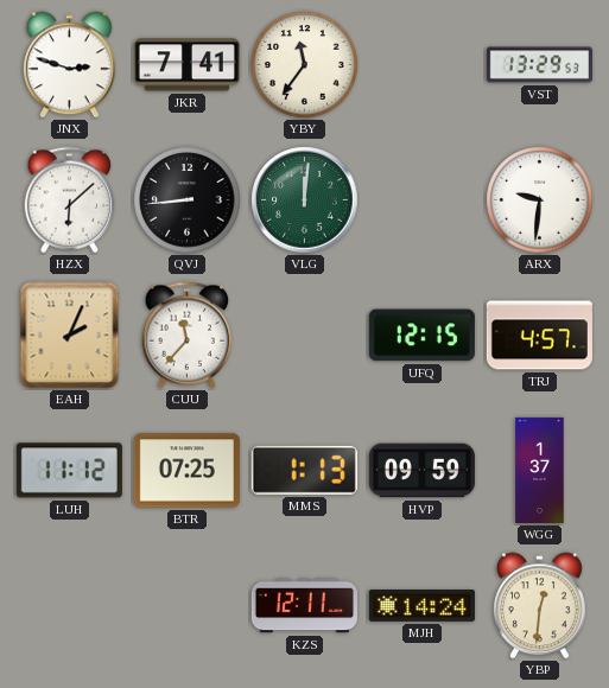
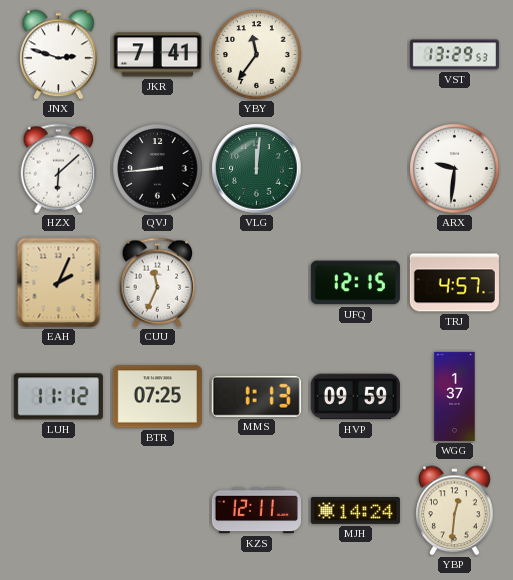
CUU: 11:37 -> 11:34
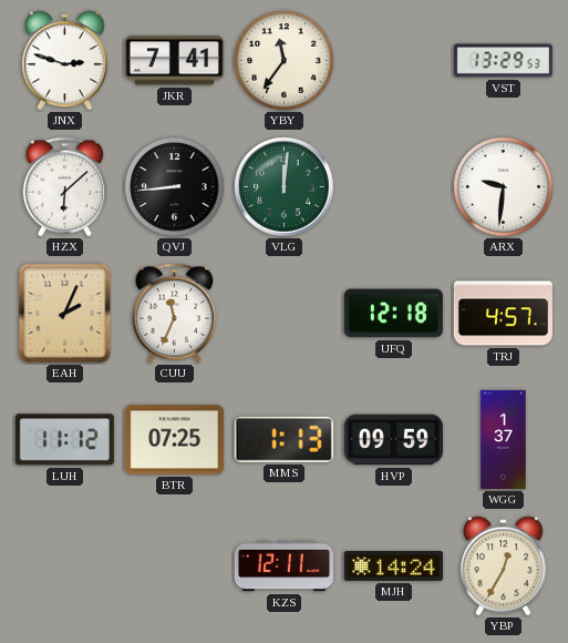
UFQ: 12:15 -> 12:18
YBP: 12:31 -> 12:35
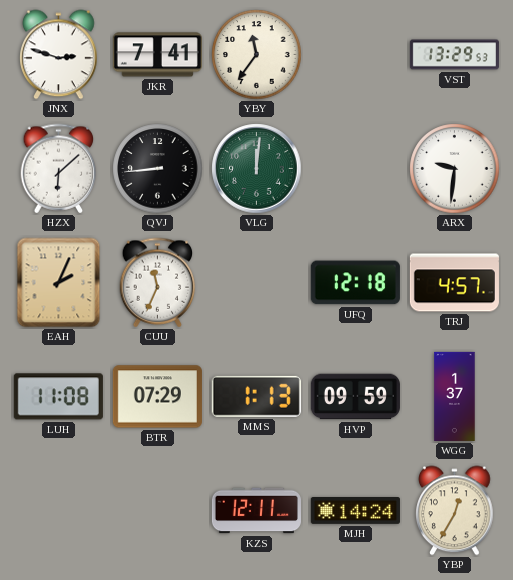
LUH: 11:12 -> 11:08
BTR: 07:25 -> 07:29
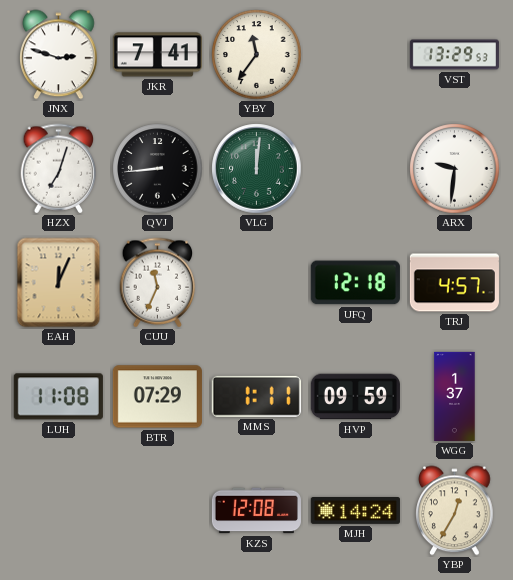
HZX: 6:08 -> 7:03
EAH: 2:04 -> 12:04
MMS: 1:13 -> 1:11
KZS: 12:11 -> 12:08
